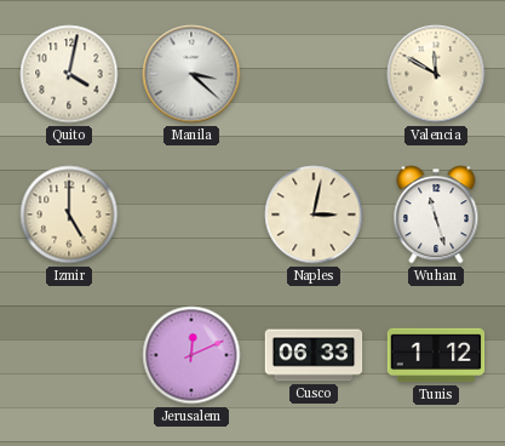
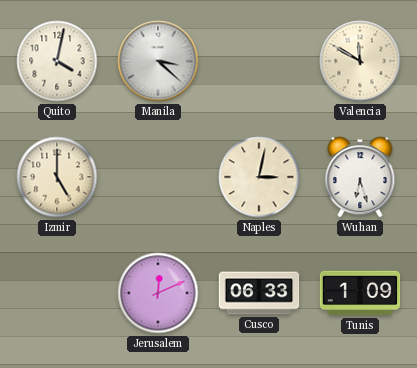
Wuhan: 11:27 -> 6:27
Tunis: 1:12 -> 1:09
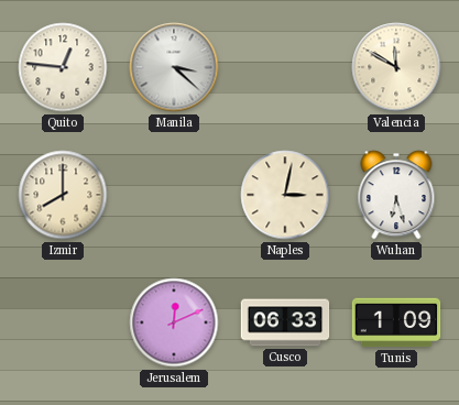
Quito: 4:02 -> 12:46
Izmir: 5:00 -> 8:00
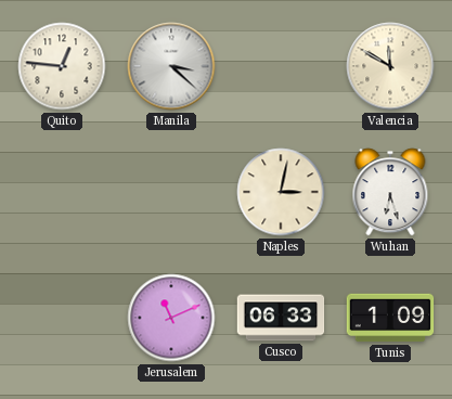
Izmir: 8:00 -> none
Jerusalem: 12:11 -> 11:11
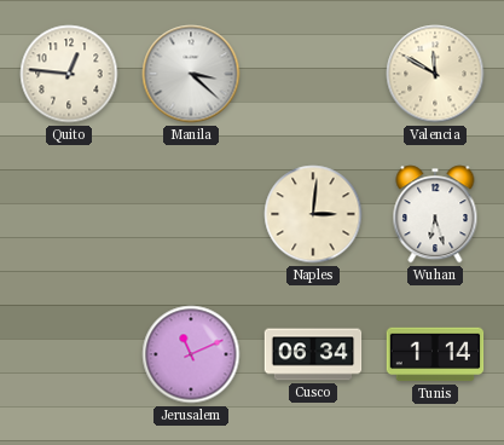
Naples: 3:02 -> 3:01
Cusco: 06:33 -> 06:34
Tunis: 1:09 -> 1:14
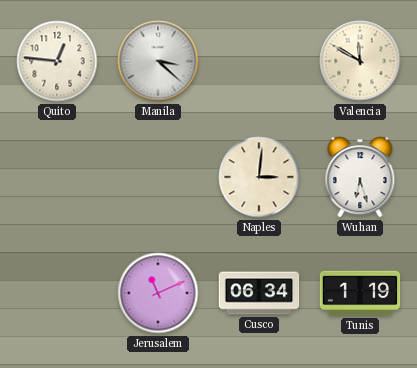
Tunis: 1:14 -> 1:19
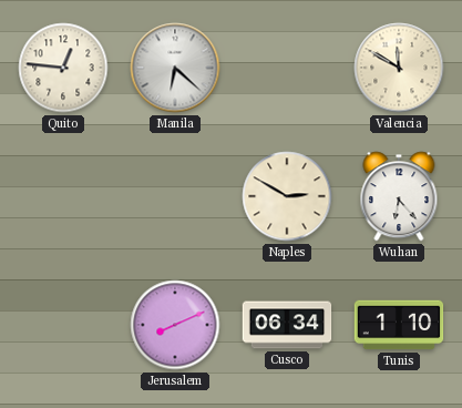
Manila: 3:22 -> 6:22
Naples: 3:01 -> 2:50
Wuhan: 6:27 -> 6:23
Jerusalem: 11:11 -> 8:11
Tunis: 1:19 -> 1:10
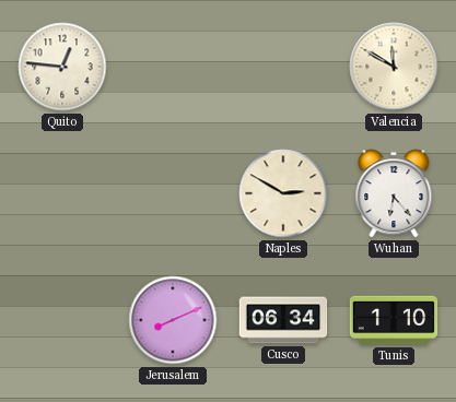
Manila: 6:22 -> none
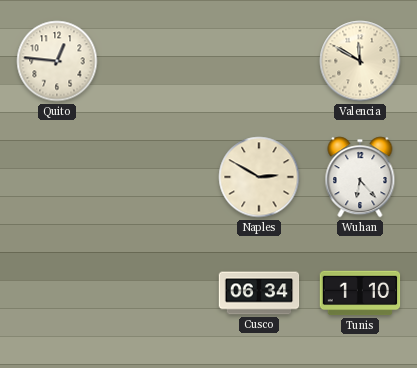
Jerusalem: 8:11 -> none
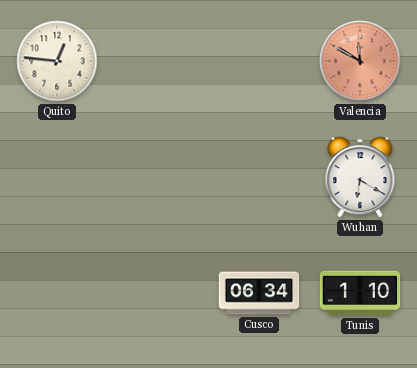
Valencia dial: cream -> salmon
Naples: 2:50 -> none
Wuhan: 6:23 -> 6:20
